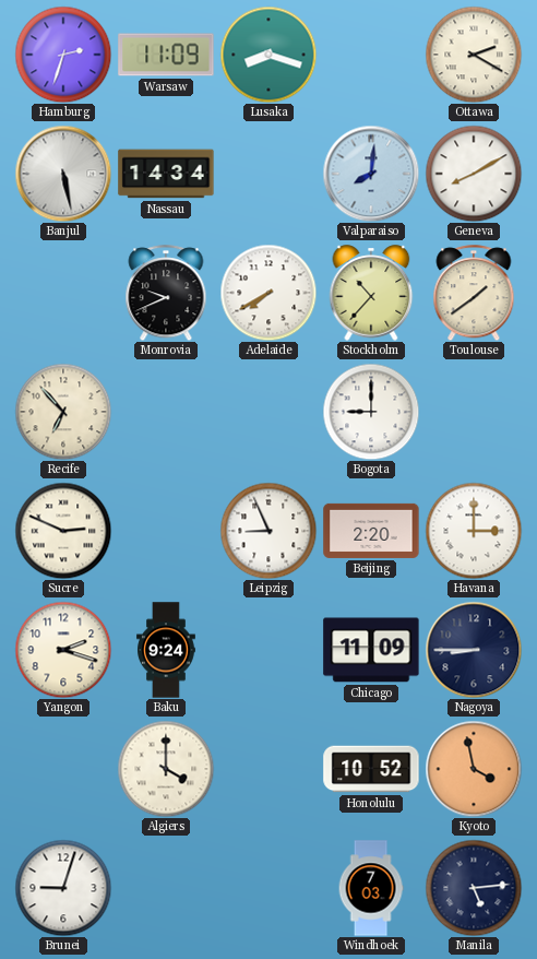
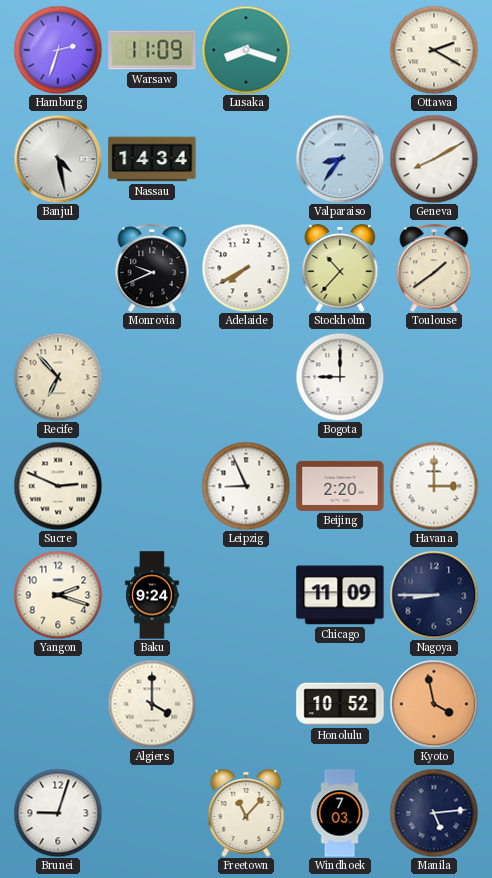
Banjul: 5:28 -> 4:28
Valparaiso: 8:01 -> 8:36
Freetown: none -> 11:07
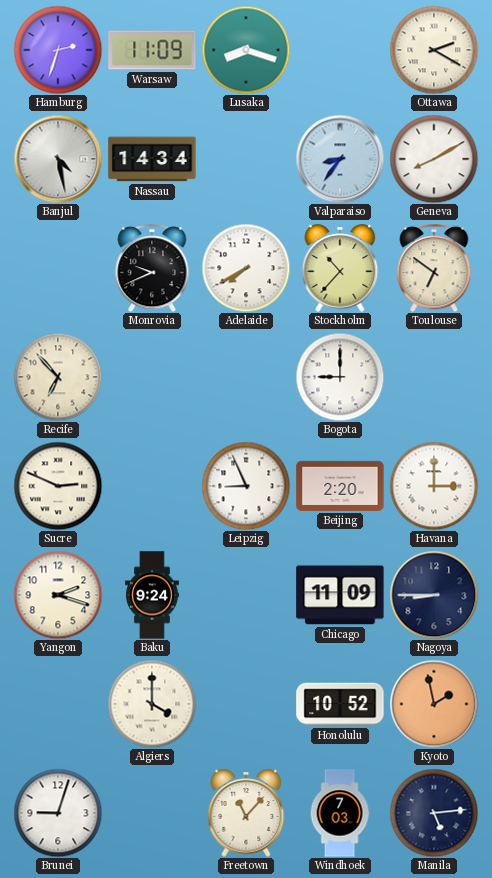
Toulouse: 1:39 -> 6:51
Kyoto: 3:58 -> 1:58
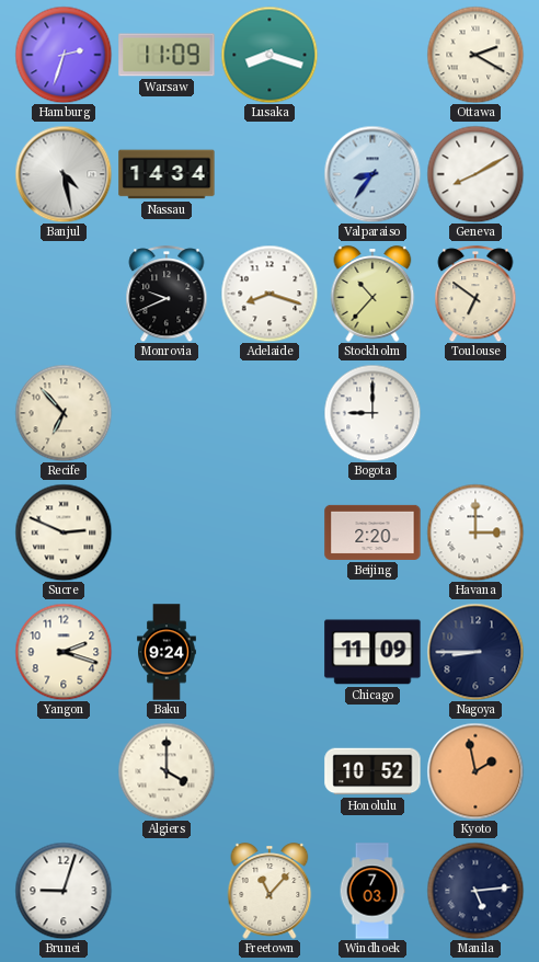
Adelaide: 7:40 -> 8:18
Leipzig: 8:56 -> none
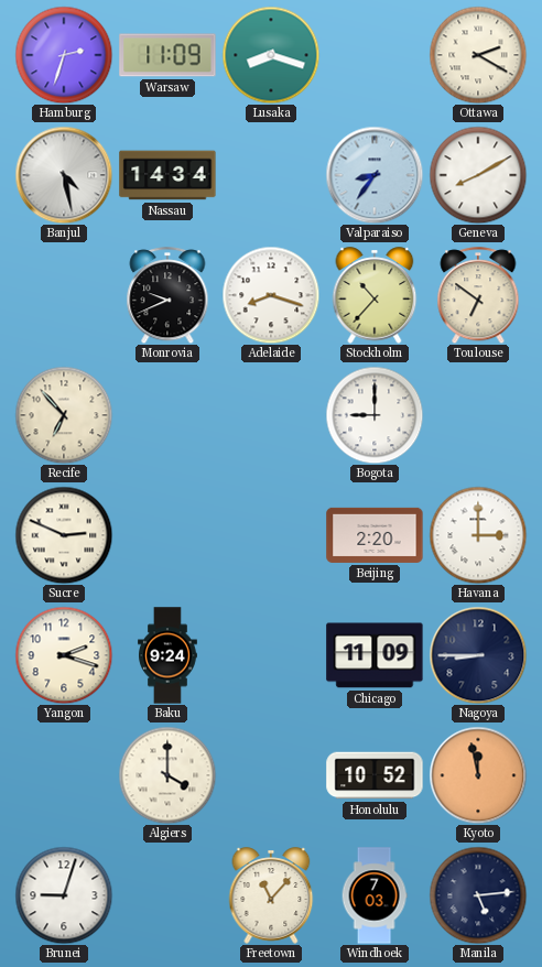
Kyoto: 1:58 -> 11:58
